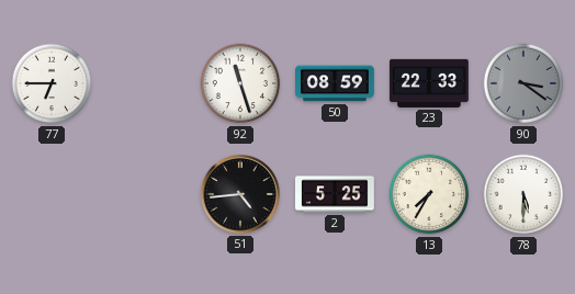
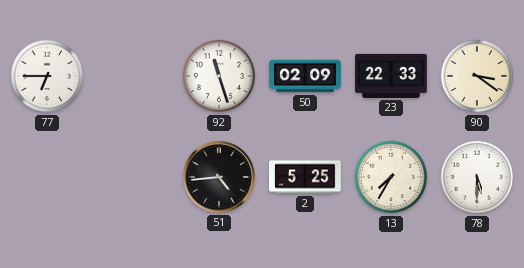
50: 08:59 -> 02:09
90 dial: grey -> cream
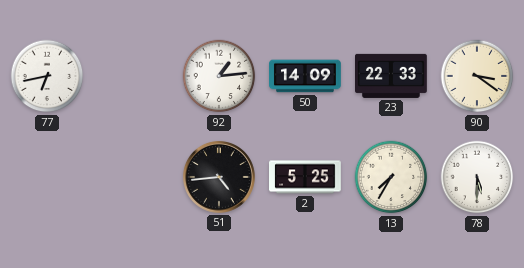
77: 6:45 -> 6:43
92: 11:27 -> 1:14
50: 02:09 -> 14:09
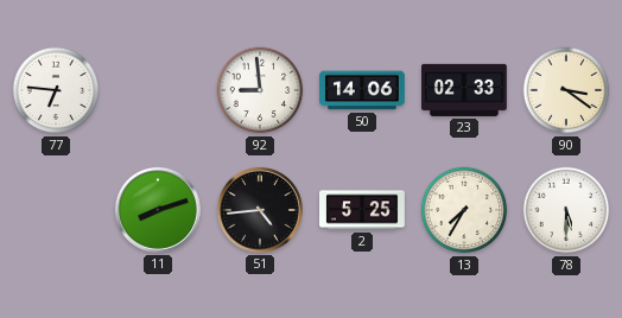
77: 6:43 -> 6:46
92: 1:14 -> 8:59
50: 14:09 -> 14:06
23: 22:33 -> 02:33
11: none -> 8:12
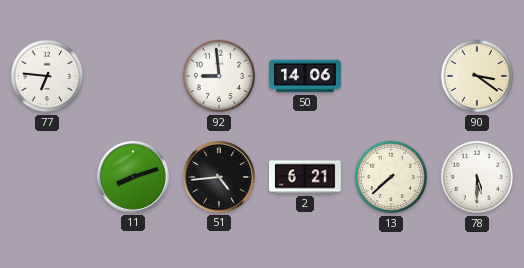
23: 02:33 -> none
2: 5:25 -> 6:21
13: 7:35 -> 7:38
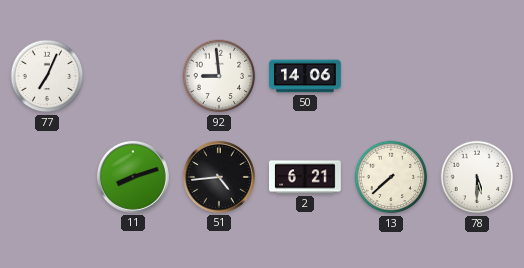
77: 6:46 -> 7:04
90: 3:21 -> none
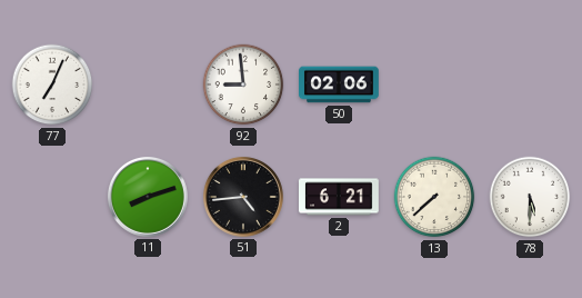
50: 14:06 -> 02:06
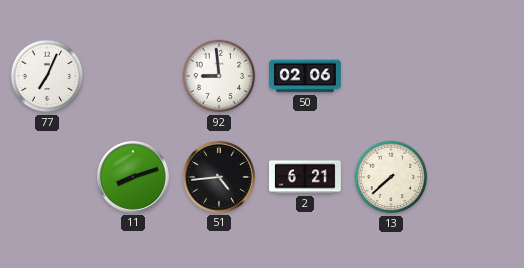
78: 5:30 -> none
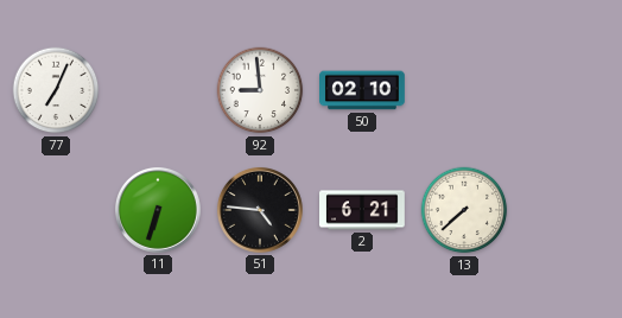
50: 02:06 -> 02:10
11: 8:12 -> 6:33
51: 4:44 -> 4:46
